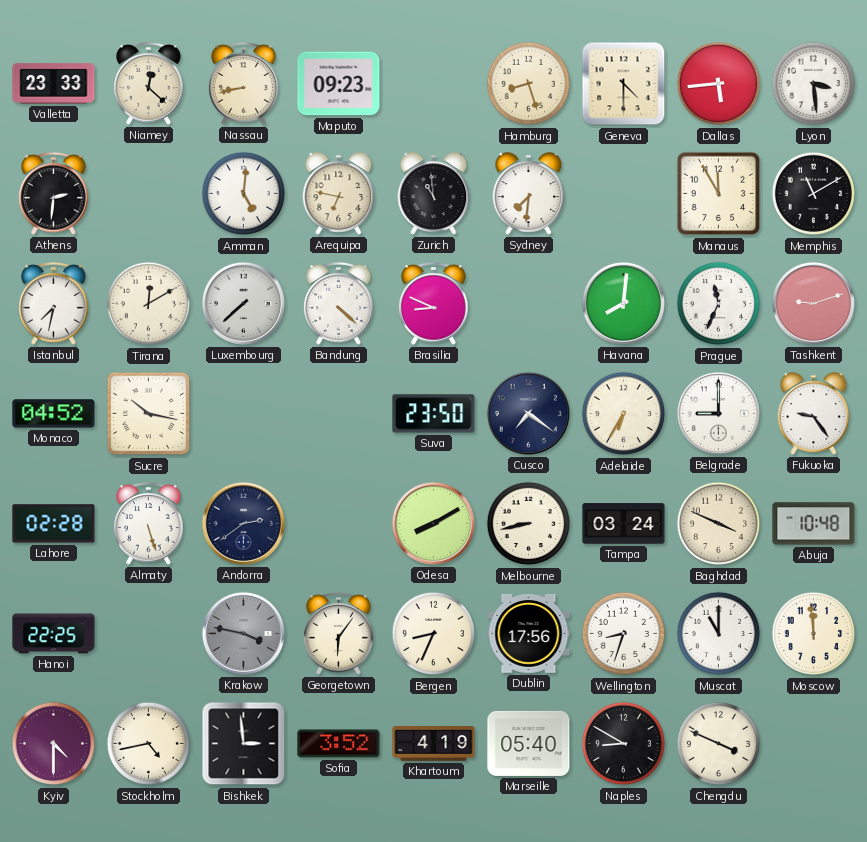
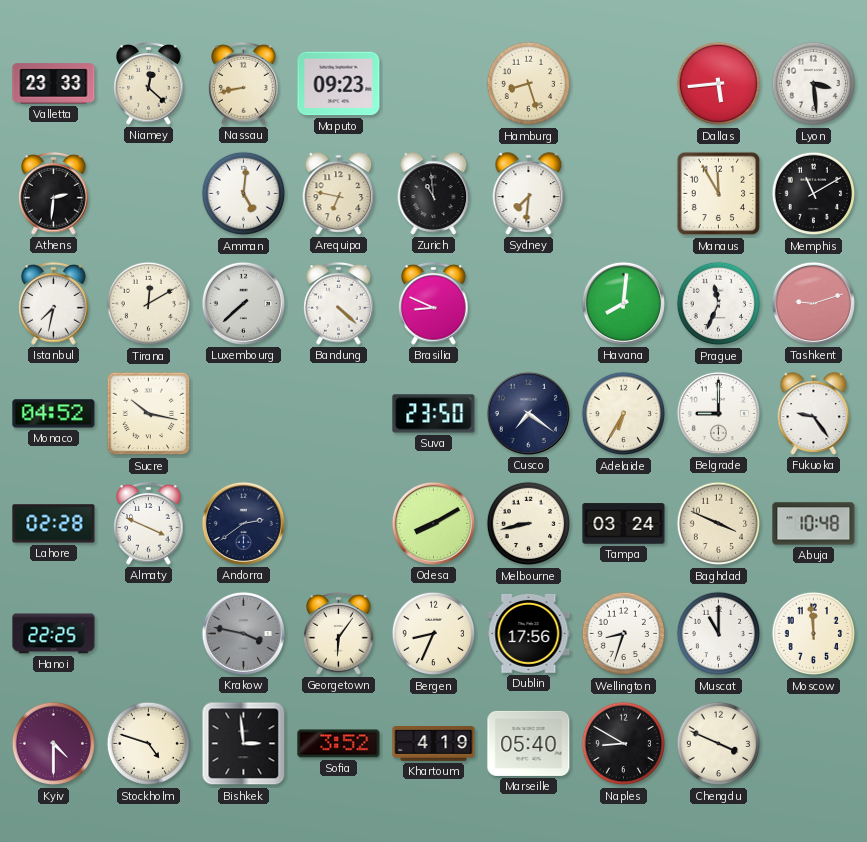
Geneva: 4:30 -> none
Almaty: 5:27 -> 3:49
Stockholm: 4:43 -> 4:48
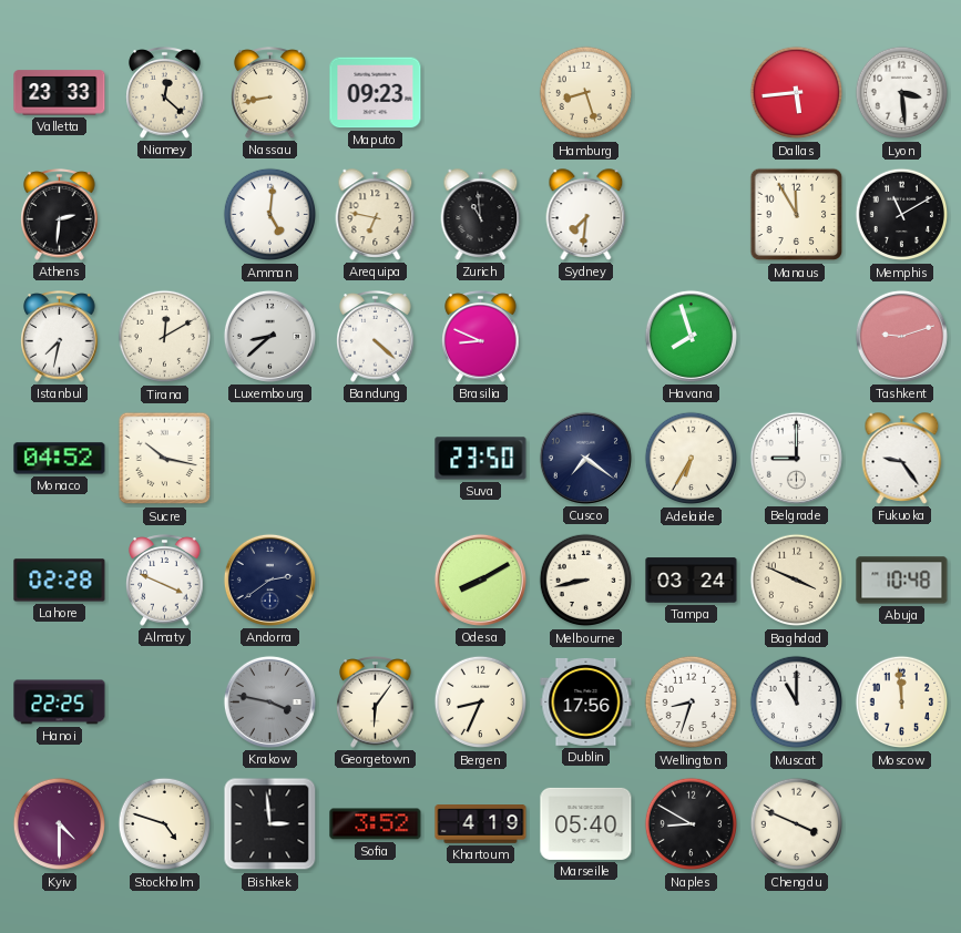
Luxembourg: 7:38 -> 8:38
Havana: 8:01 -> 7:57
Prague: 11:34 -> none
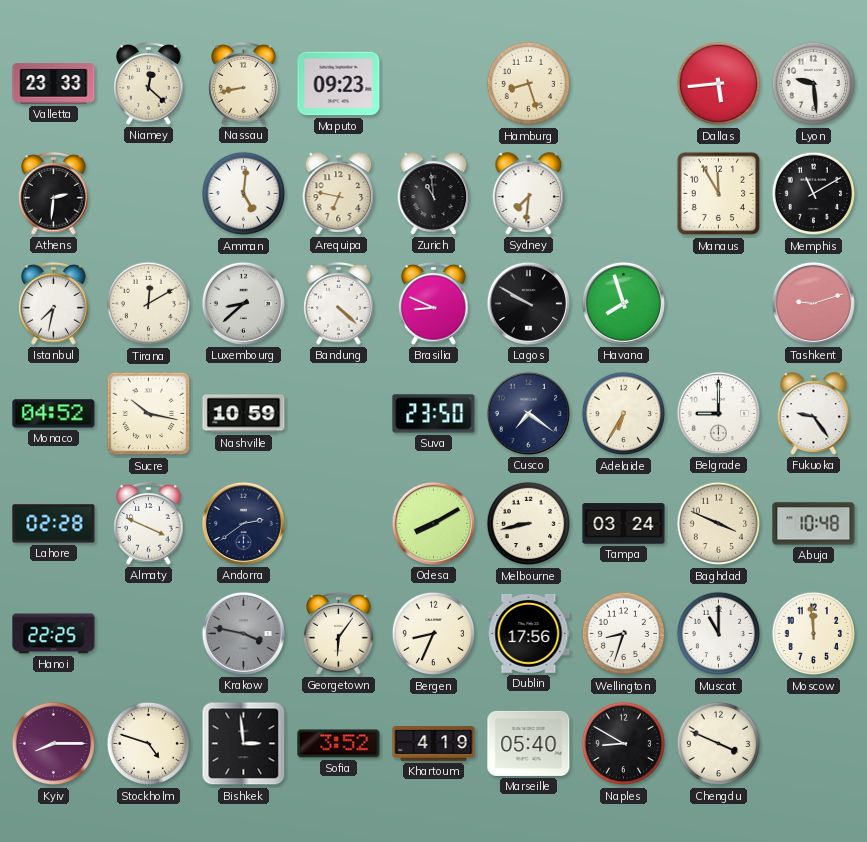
Lyon: 3:29 -> 9:29
Lagos: none -> 9:50
Nashville: none -> 10:59
Kyiv: 4:30 -> 8:15
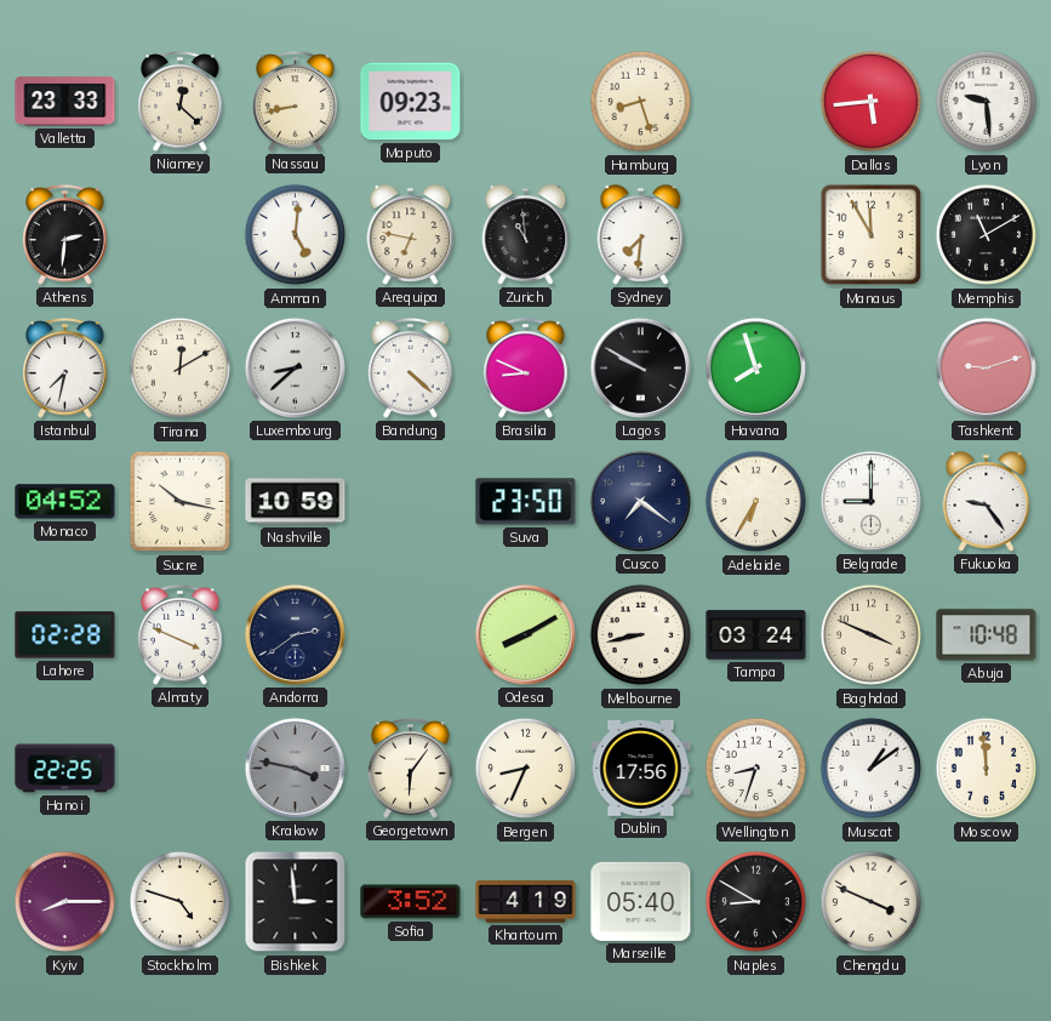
Muscat: 11:00 -> 1:09
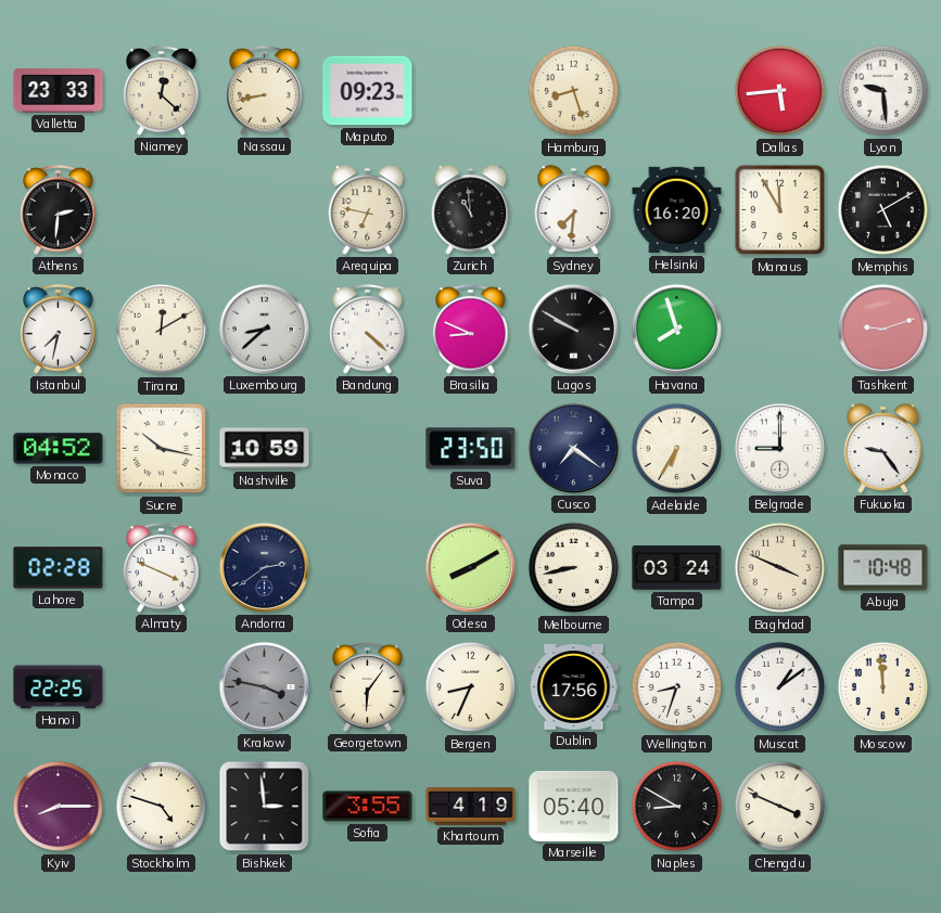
Amman: 5:01 -> none
Helsinki: none -> 16:20
Memphis: 11:10 -> 5:10
Sofia: 3:52 -> 3:55
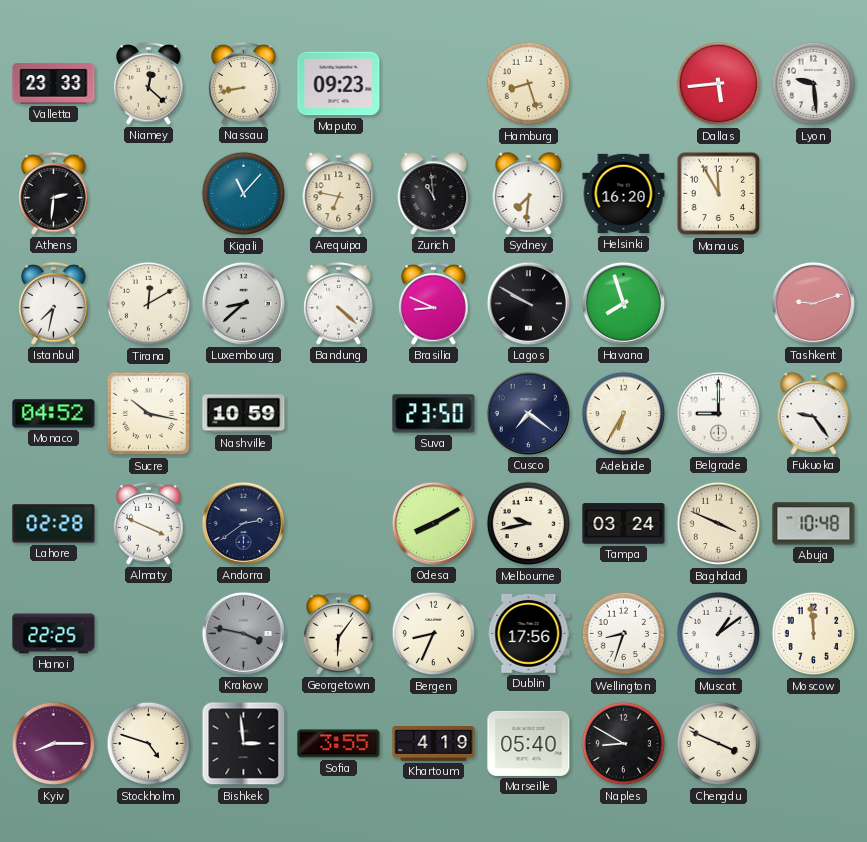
Kigali: none -> 11:07
Memphis: 5:10 -> none
Melbourne: 8:43 -> 9:43
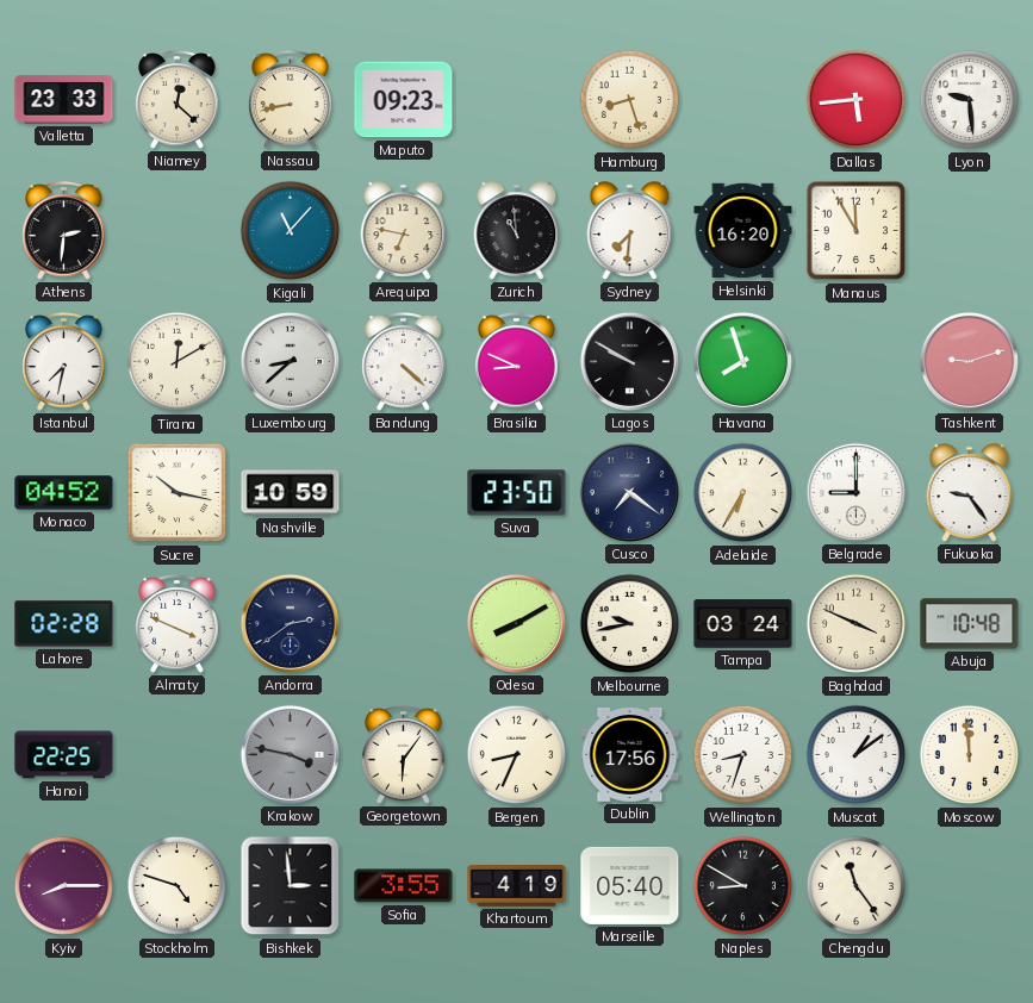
Chengdu: 3:49 -> 11:24
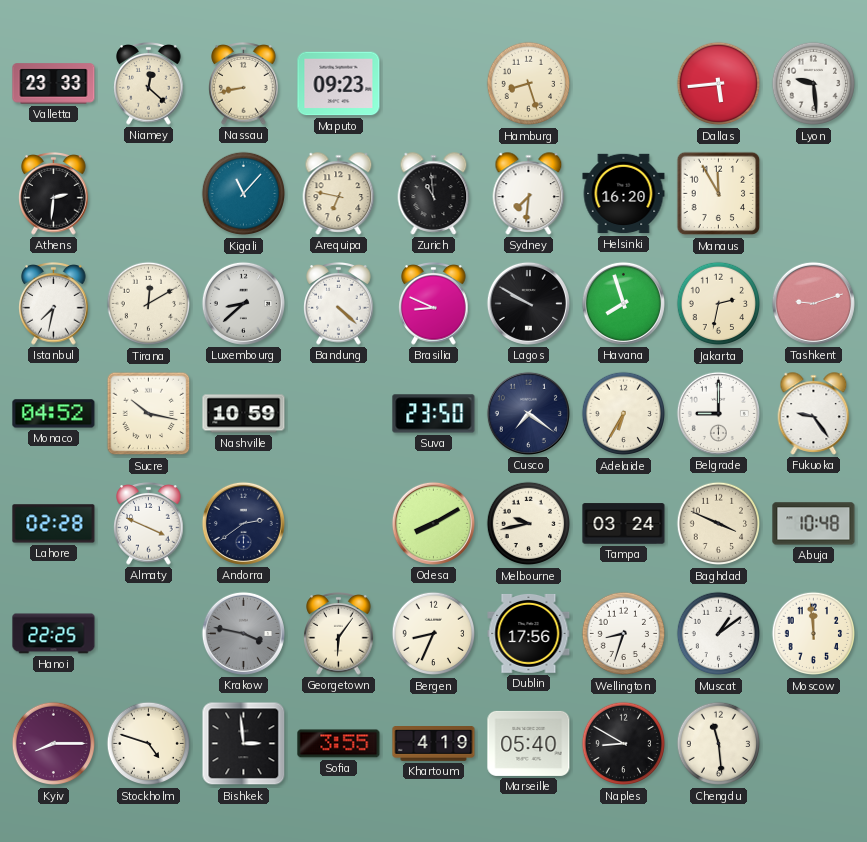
Jakarta: none -> 2:32
Chengdu: 11:24 -> 11:29
